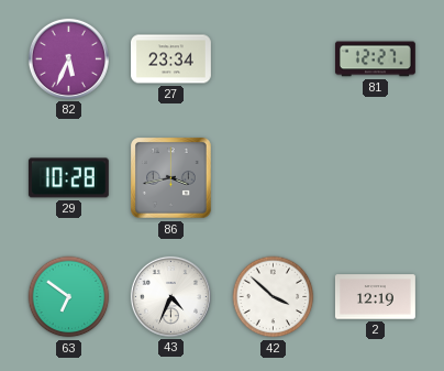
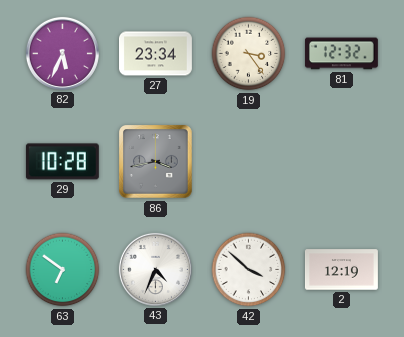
19: none -> 3:24
81: 12:27 -> 12:32
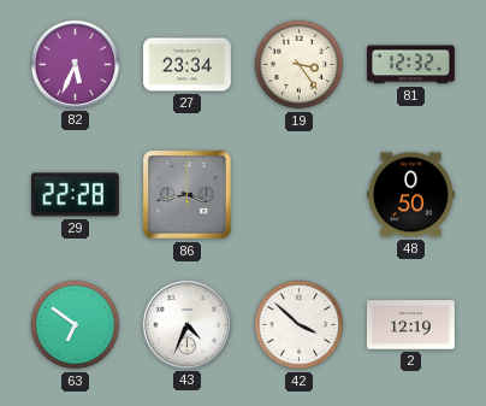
29: 10:28 -> 22:28
48: none -> 0:50
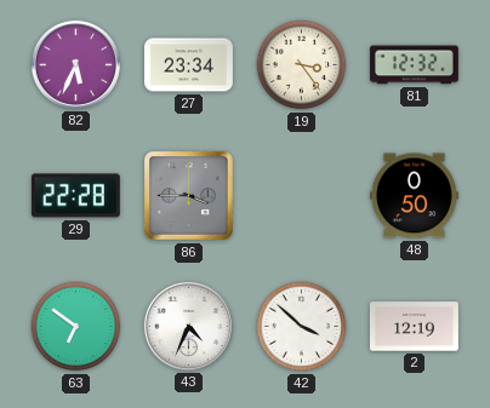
86: 3:43 -> 3:45
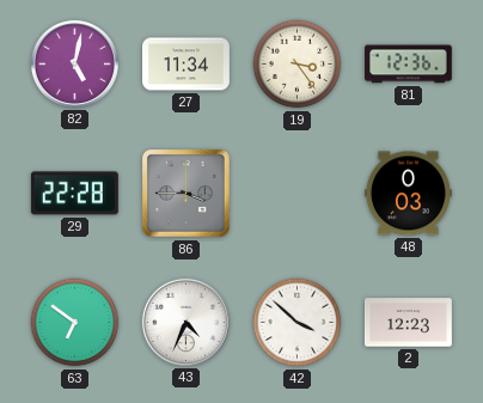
82: 5:34 -> 5:02
27: 23:34 -> 11:34
81: 12:32 -> 12:36
48: 0:50 -> 0:03
2: 12:19 -> 12:23
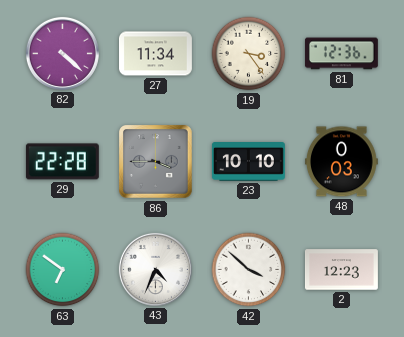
82: 5:02 -> 4:22
23: none -> 10:10
